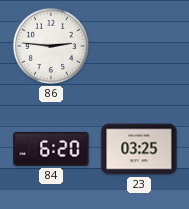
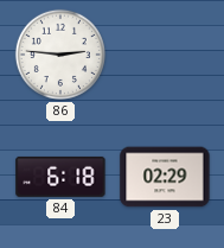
84: 6:20 -> 6:18
23: 03:25 -> 02:29
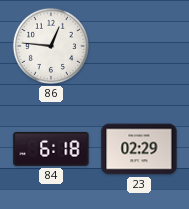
86: 2:46 -> 12:46
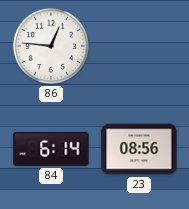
84: 6:18 -> 6:14
23: 02:29 -> 08:56
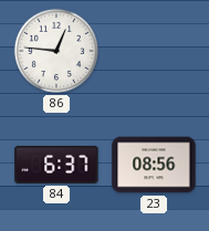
84: 6:14 -> 6:37
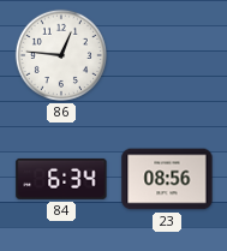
84: 6:37 -> 6:34
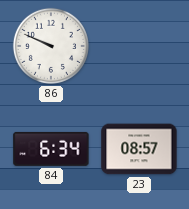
86: 12:46 -> 9:49
23: 08:56 -> 08:57
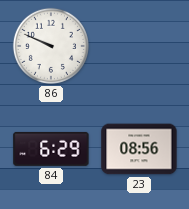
84: 6:34 -> 6:29
23: 08:57 -> 08:56
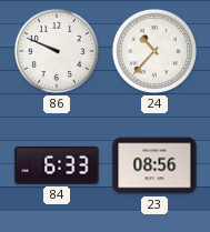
24: none -> 10:37
84: 6:29 -> 6:33
